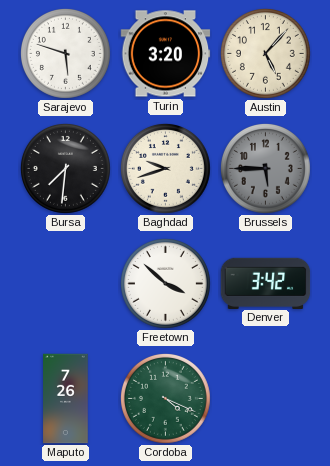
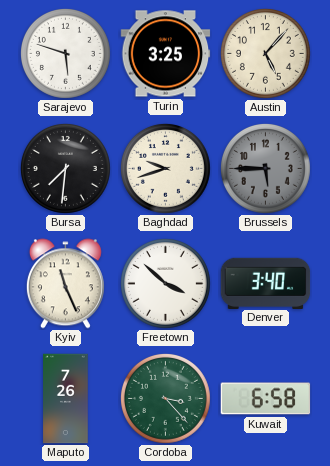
Turin: 3:20 -> 3:25
Kyiv: none -> 11:26
Denver: 3:42 -> 3:40
Cordoba: 4:19 -> 3:23
Kuwait: none -> 6:58
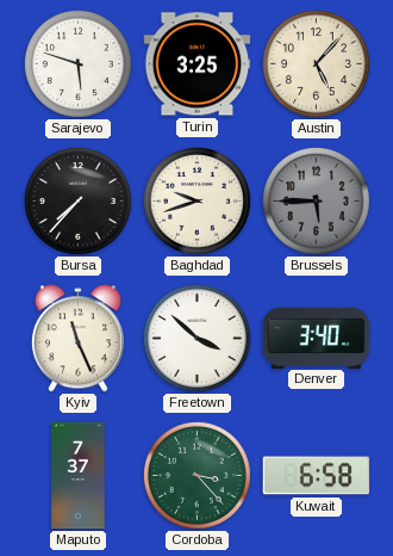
Bursa: 7:31 -> 7:37
Maputo: 7:26 -> 7:37
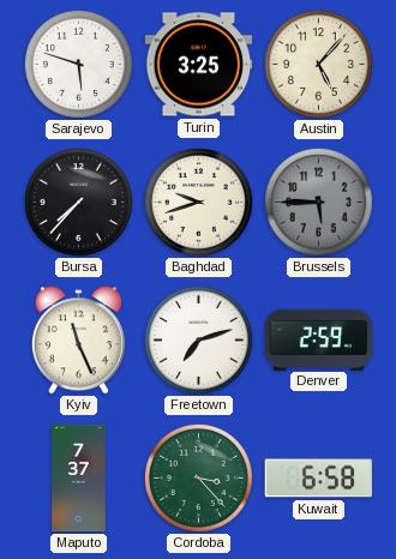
Freetown: 3:52 -> 7:12
Denver: 3:40 -> 2:59
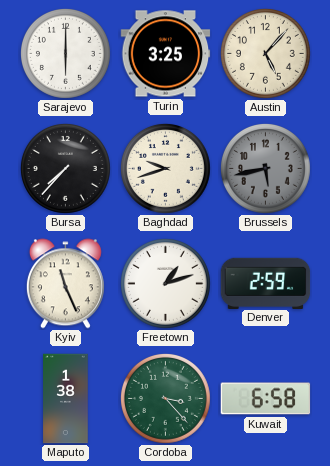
Sarajevo: 5:48 -> 6:00
Brussels: 5:45 -> 5:43
Freetown: 7:12 -> 1:12
Maputo: 7:37 -> 1:38
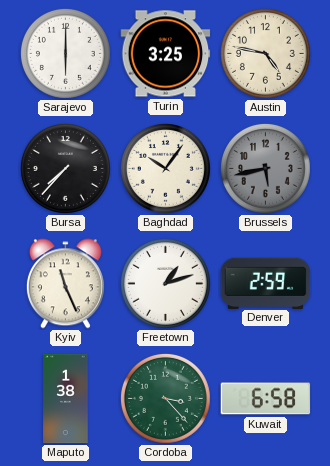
Austin: 5:07 -> 4:47
Baghdad: 9:42 -> 10:06
